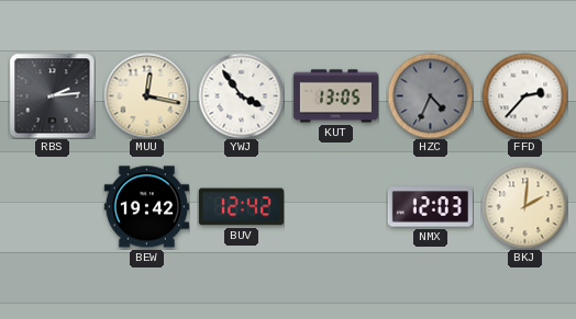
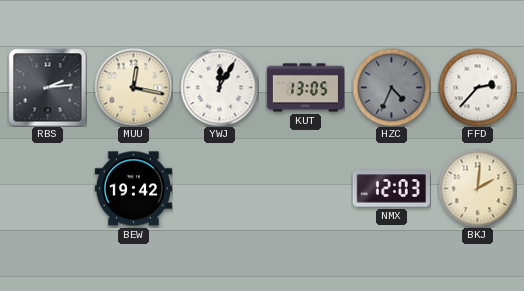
YWJ: 3:54 -> 12:05
BUV: 12:42 -> none
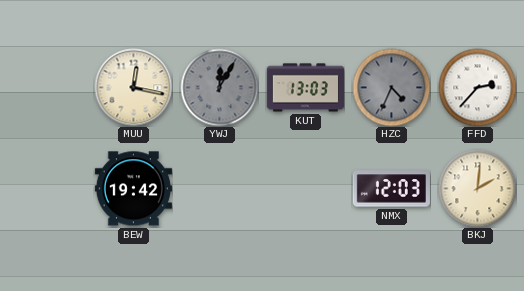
RBS: 2:14 -> none
YWJ dial: white -> grey
KUT: 13:05 -> 13:03
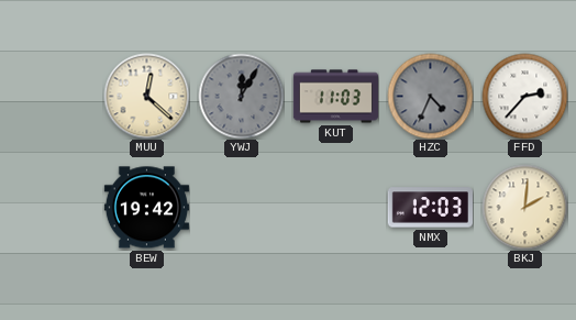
MUU: 12:17 -> 12:22
KUT: 13:03 -> 11:03
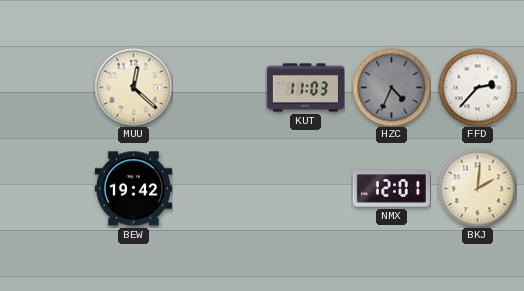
YWJ: 12:05 -> none
NMX: 12:03 -> 12:01
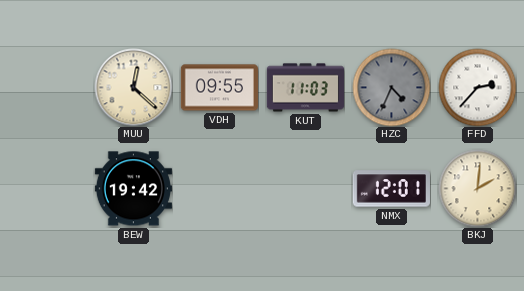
VDH: none -> 09:55
